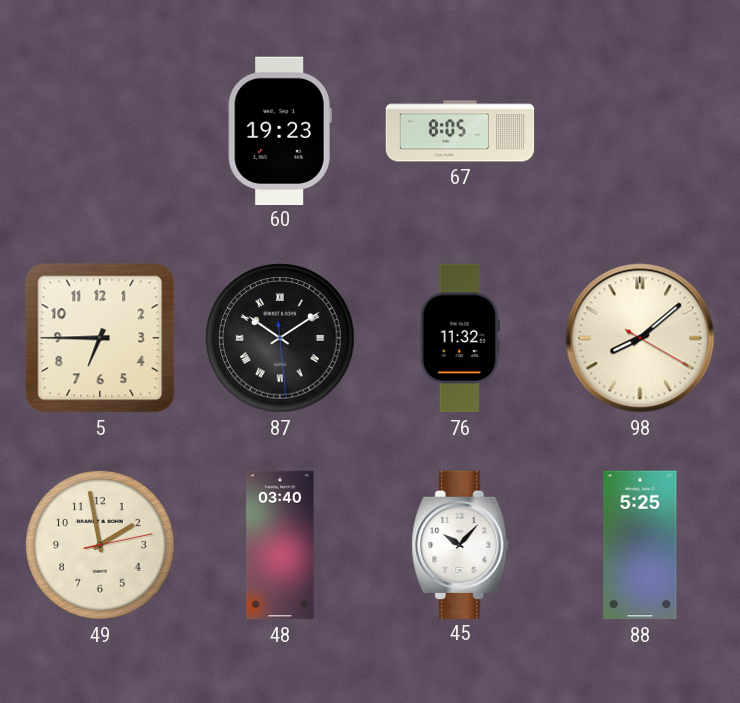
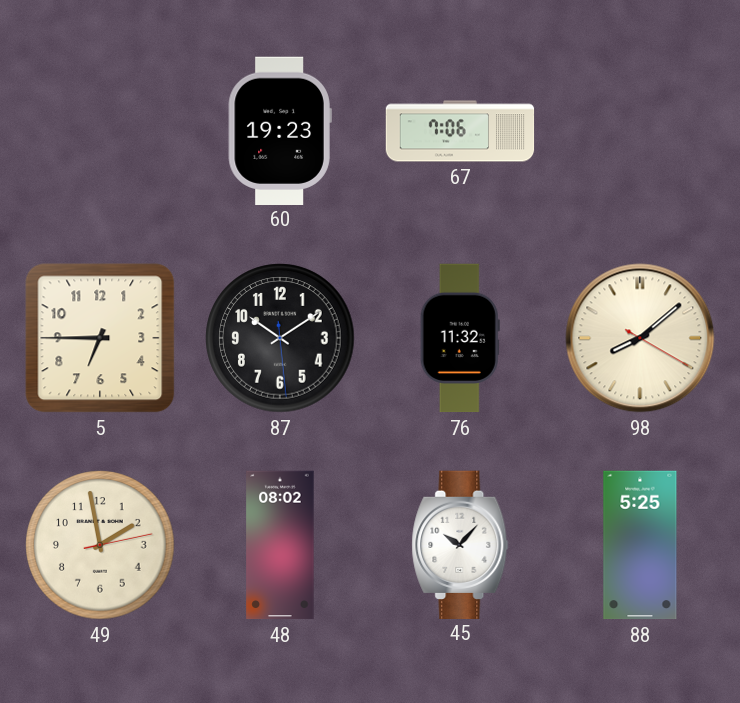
67: 8:05 -> 7:06
87 numerals: Roman -> Arabic
48: 03:40 -> 08:02
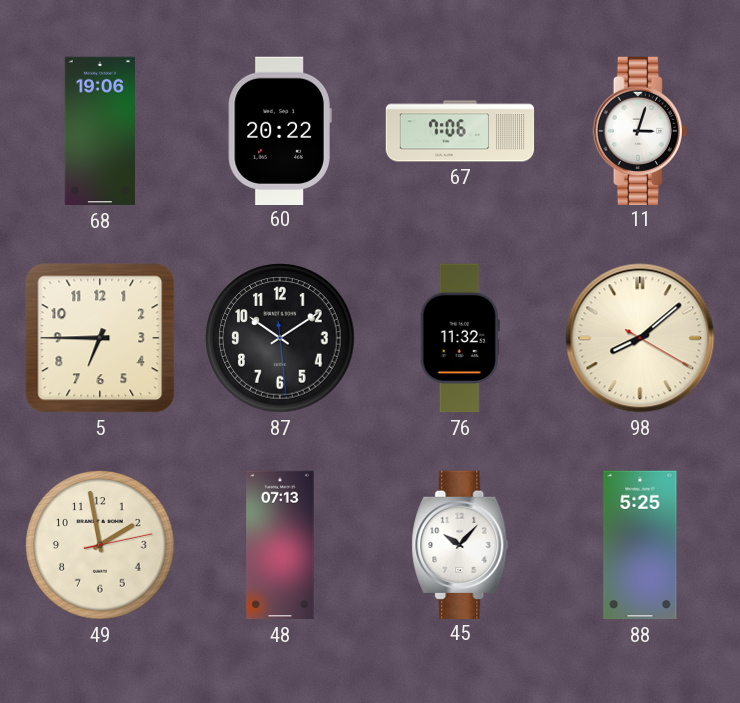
68: none -> 19:06
60: 19:23 -> 20:22
11: none -> 3:03
48: 08:02 -> 07:13
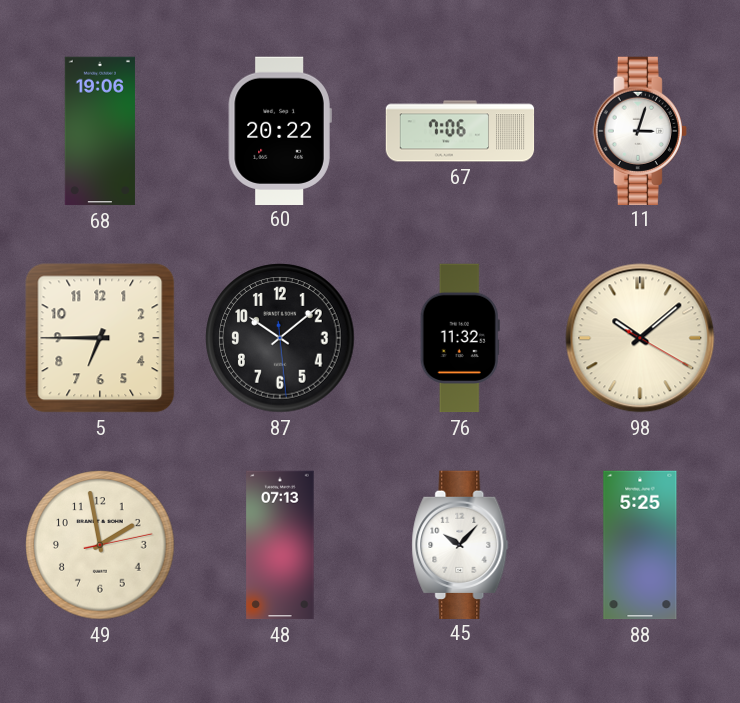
87: 10:09 -> 10:08
98: 8:08 -> 10:08
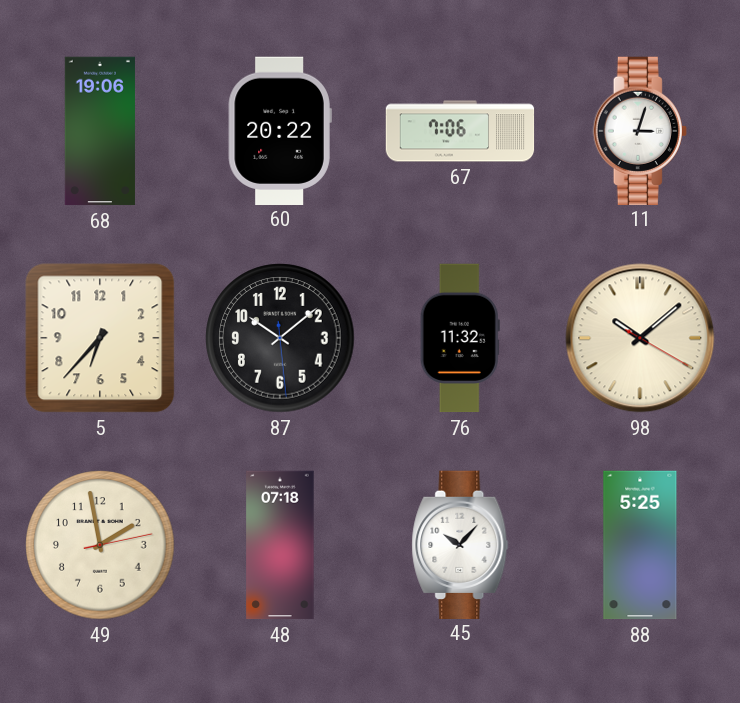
5: 6:45 -> 6:37
48: 07:13 -> 07:18
